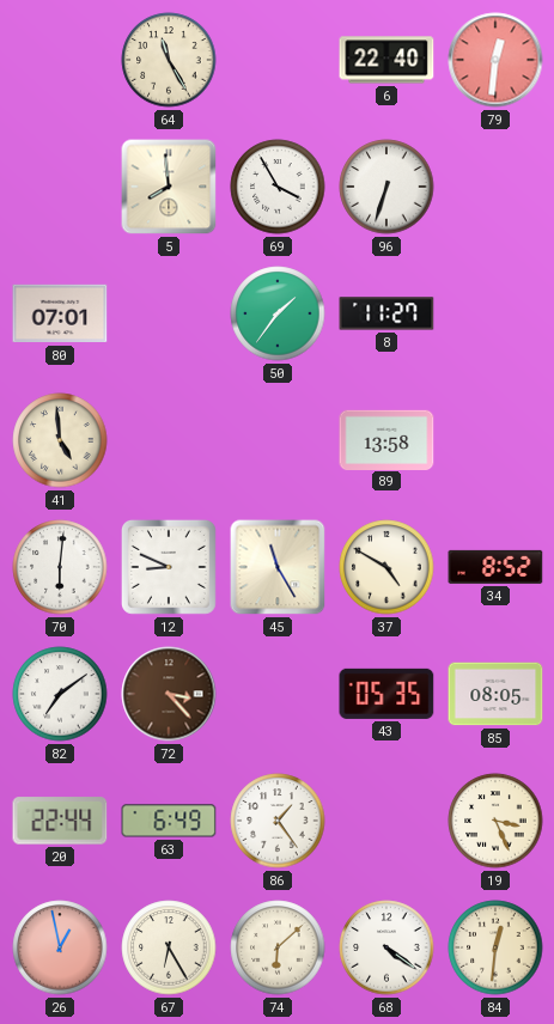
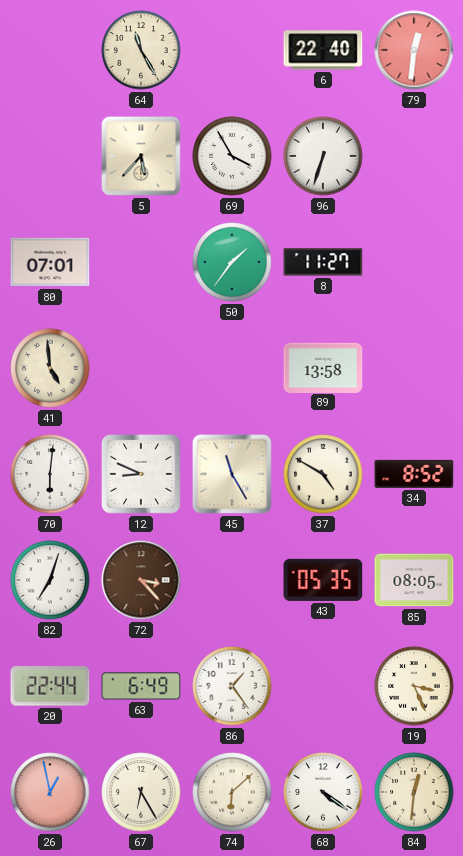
5: 7:59 -> 5:37
82: 7:09 -> 7:03
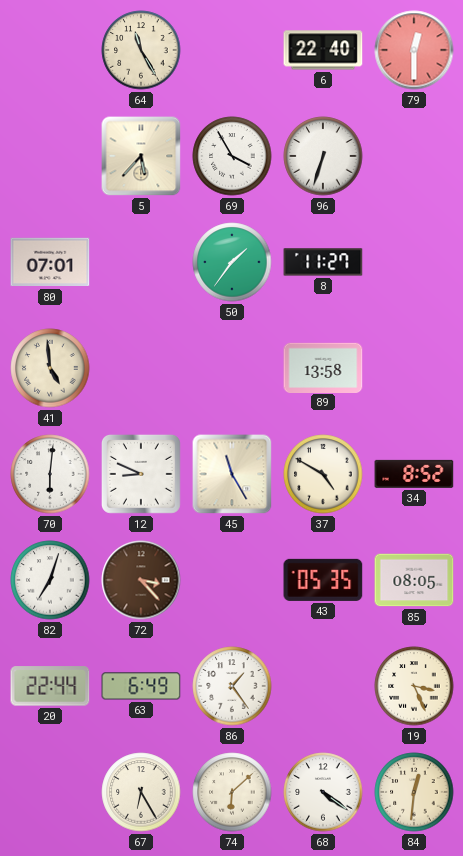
79: 12:31 -> 12:30
26: 12:58 -> none
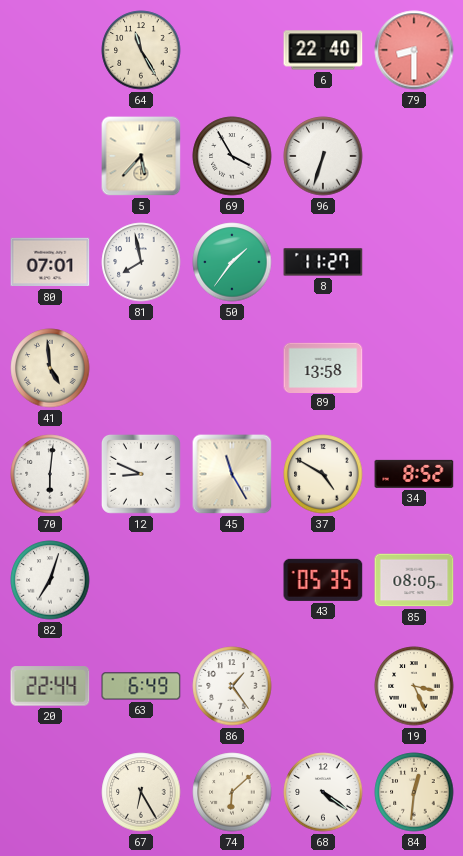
79: 12:30 -> 8:30
81: none -> 7:58
72: 3:23 -> none
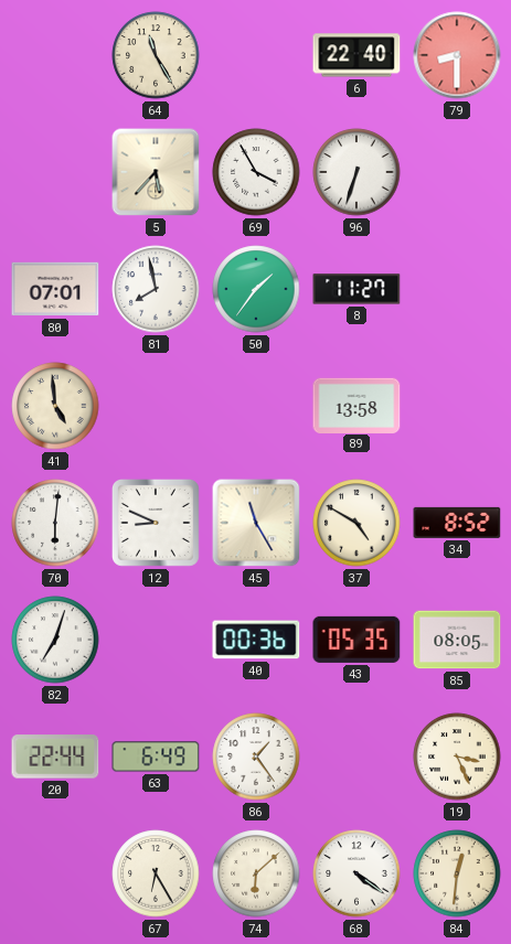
40: none -> 00:36
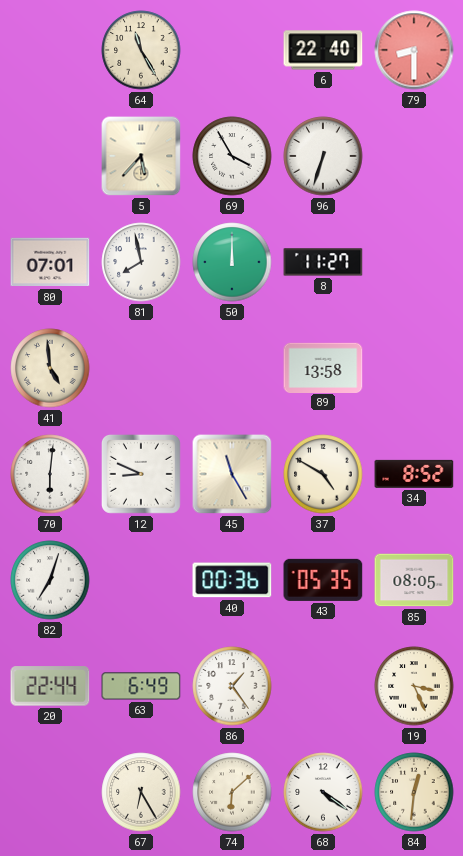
50: 1:36 -> 12:00
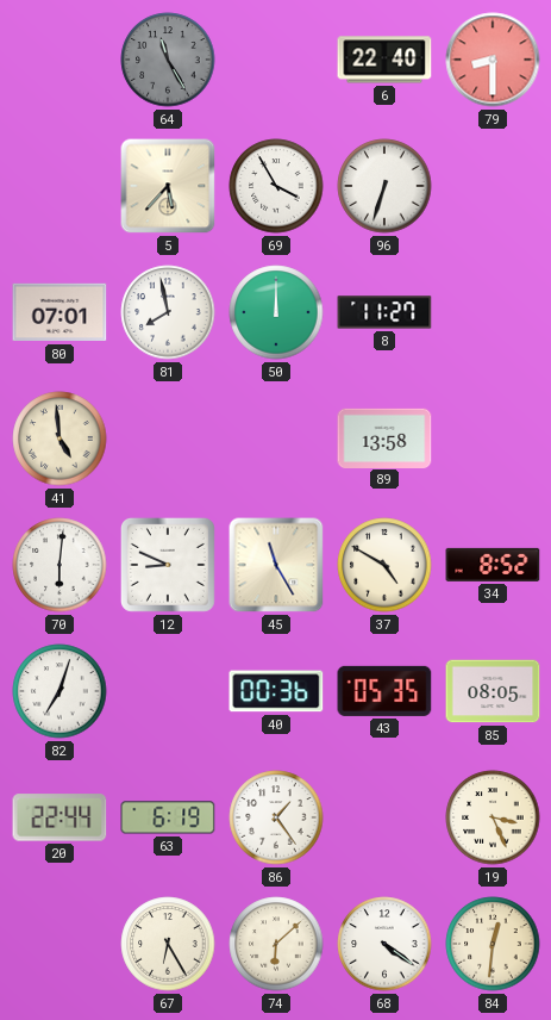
64 dial: cream -> grey
63: 6:49 -> 6:19
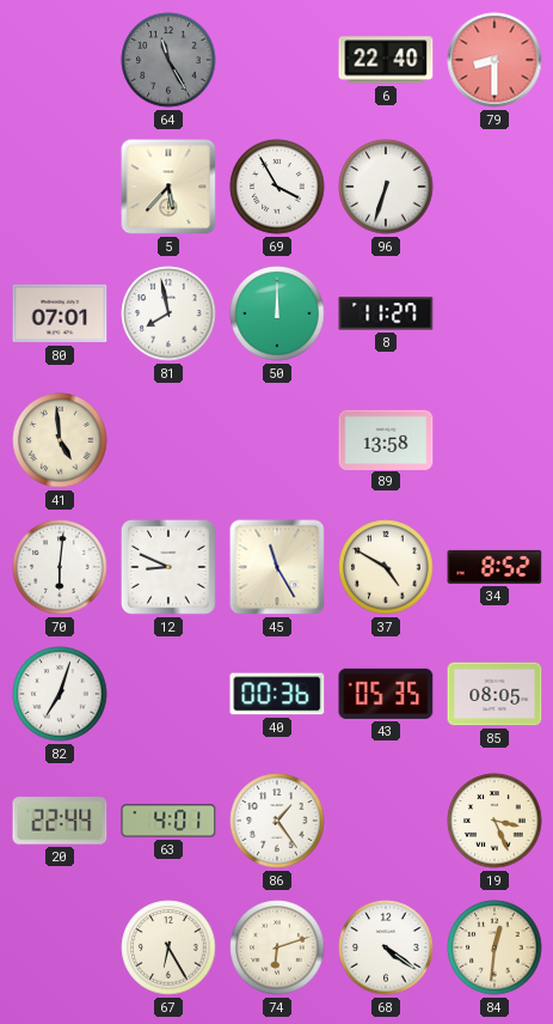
63: 6:19 -> 4:01
74: 6:08 -> 6:12
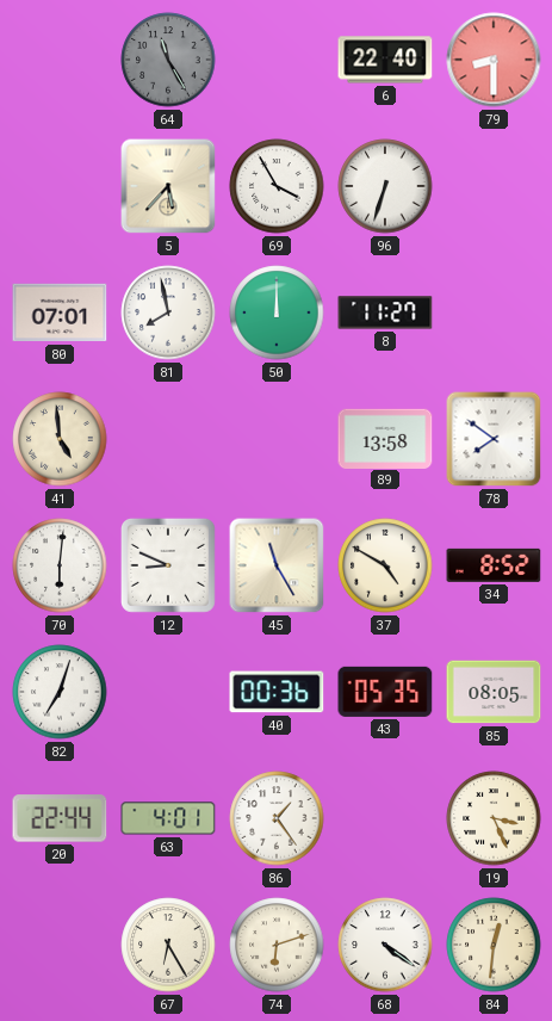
78: none -> 7:51
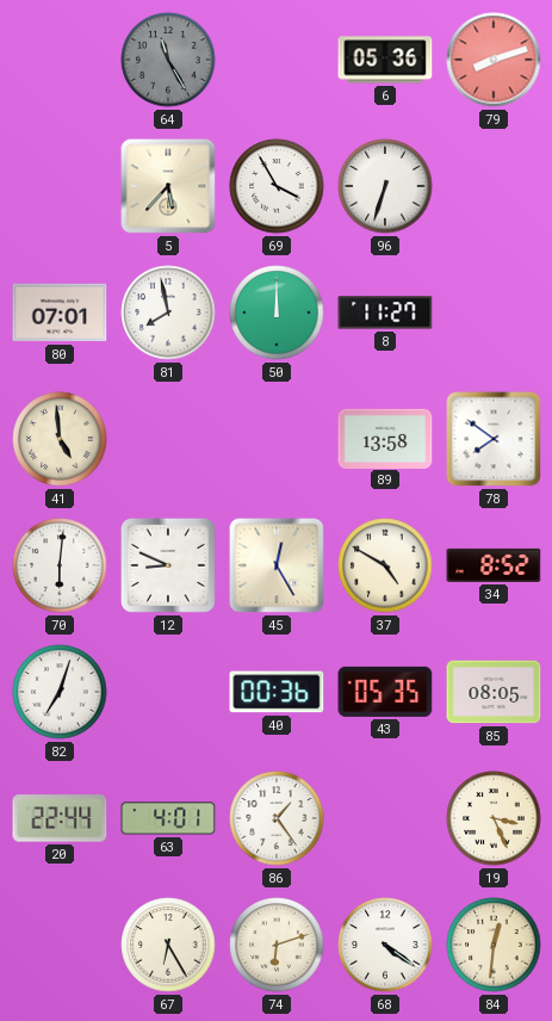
6: 22:40 -> 05:36
79: 8:30 -> 8:12
45: 11:25 -> 12:25
